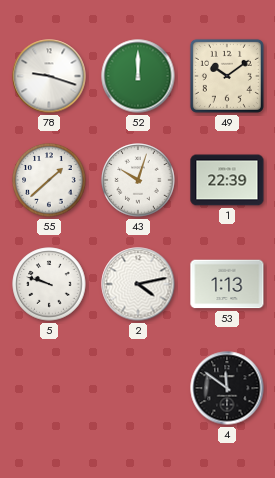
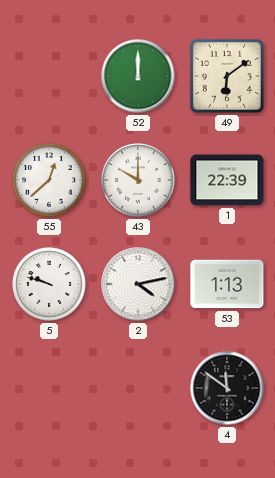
78: 9:18 -> none
49: 10:09 -> 6:09
55: 1:38 -> 12:38
43: 10:03 -> 10:00
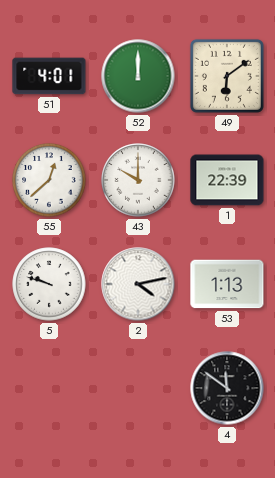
51: none -> 4:01
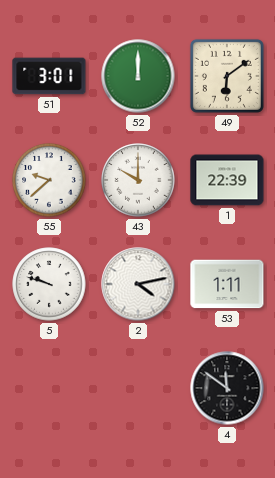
51: 4:01 -> 3:01
55: 12:38 -> 9:38
53: 1:13 -> 1:11
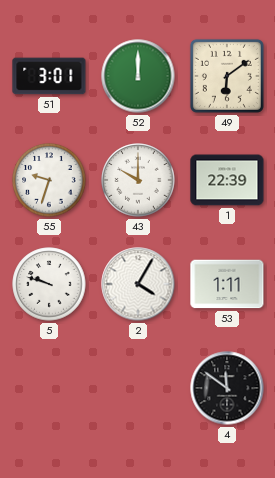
55: 9:38 -> 9:33
2: 4:13 -> 4:05
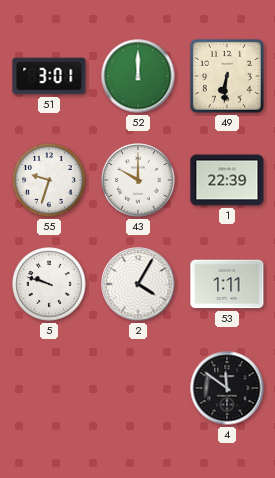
49: 6:09 -> 6:31
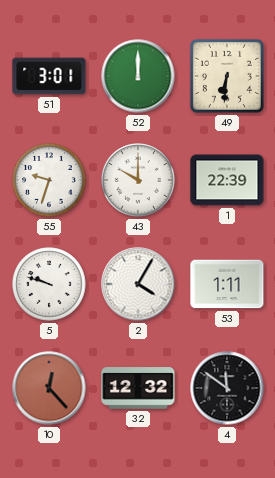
10: none -> 12:23
32: none -> 12:32
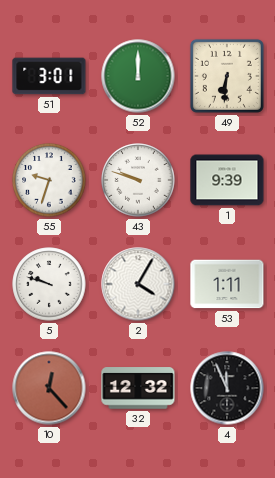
43: 10:00 -> 9:48
1: 22:39 -> 9:39
4: 11:51 -> 11:56
